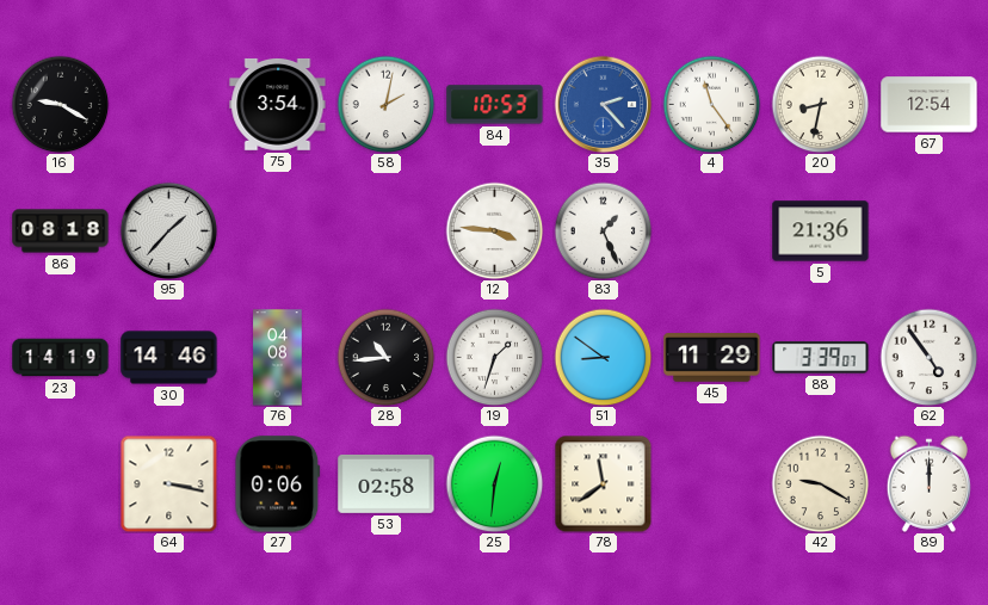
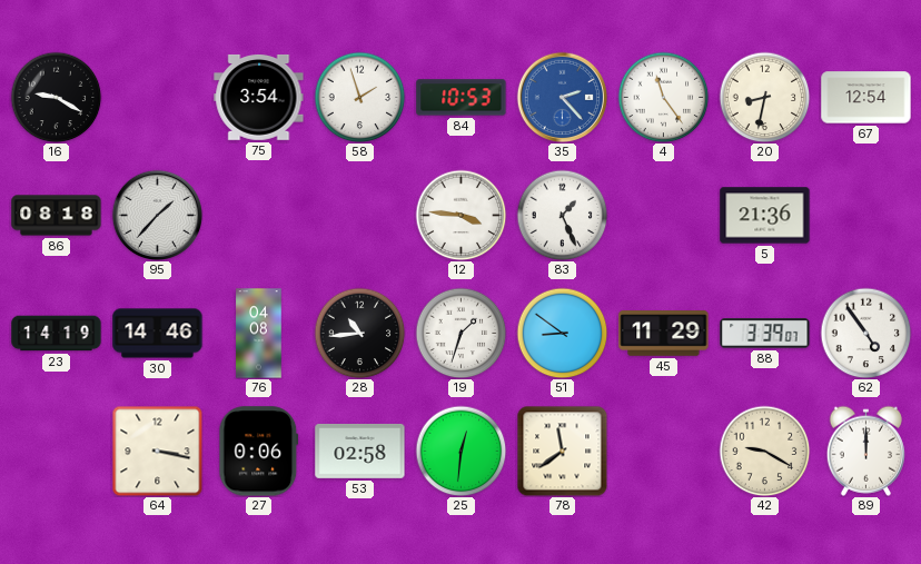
58: 2:02 -> 1:57
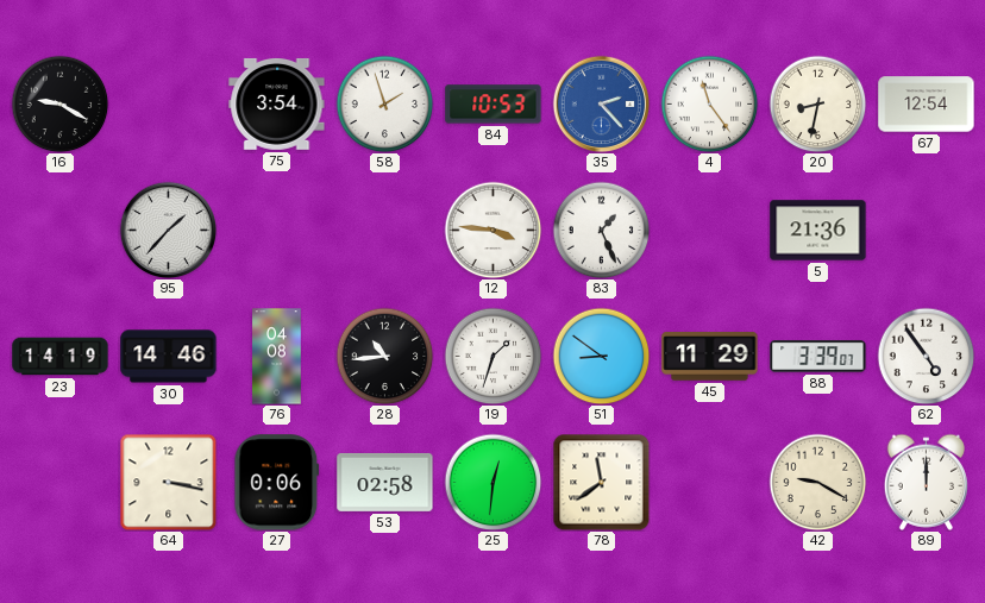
86: 08:18 -> none
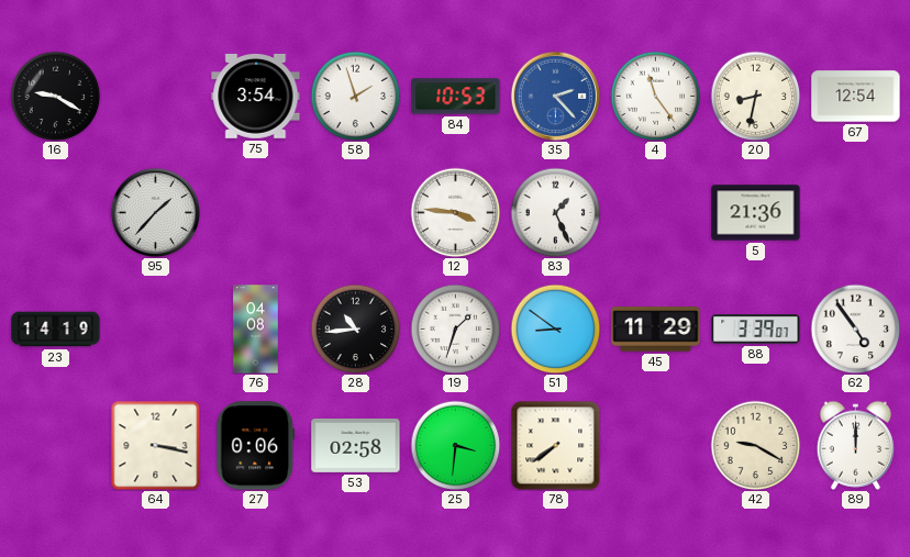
30: 14:46 -> none
25: 12:31 -> 3:31
78: 11:39 -> 7:39
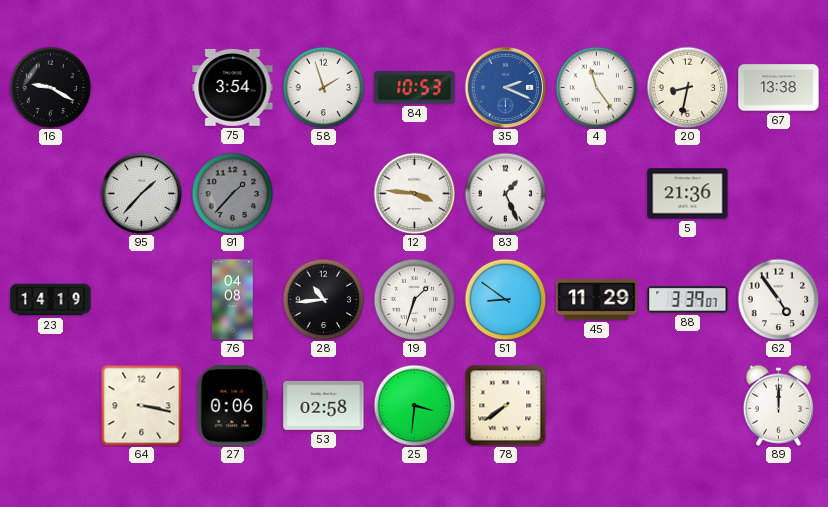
35: 2:23 -> 2:19
67: 12:54 -> 13:38
91: none -> 1:37
42: 9:20 -> none
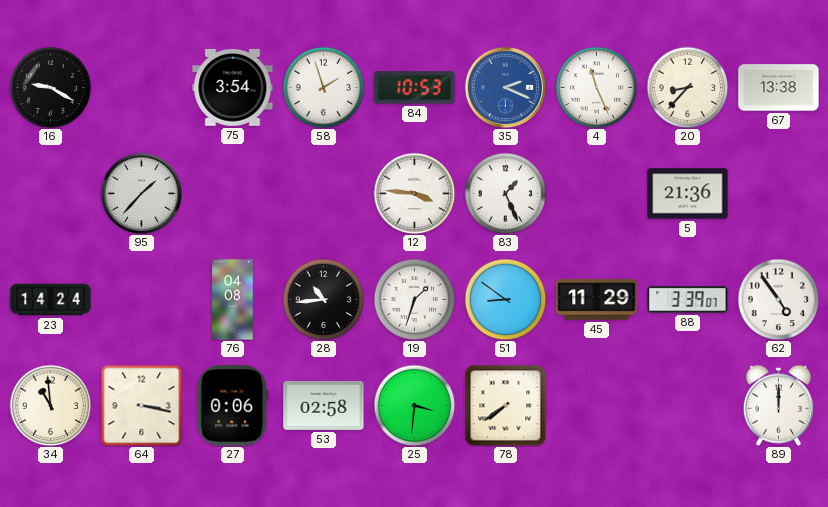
4: 11:24 -> 11:26
20: 8:32 -> 8:37
91: 1:37 -> none
23: 14:19 -> 14:24
34: none -> 10:59
